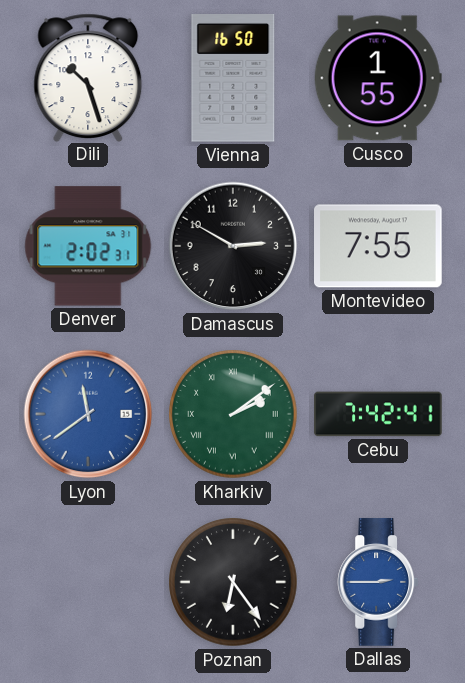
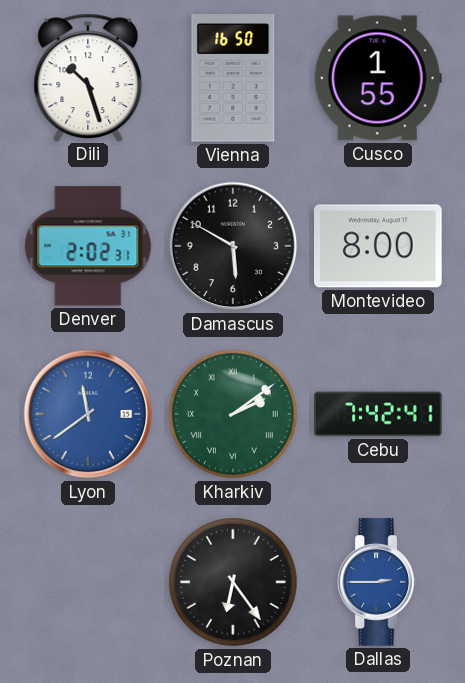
Damascus: 2:50 -> 5:50
Montevideo: 7:55 -> 8:00
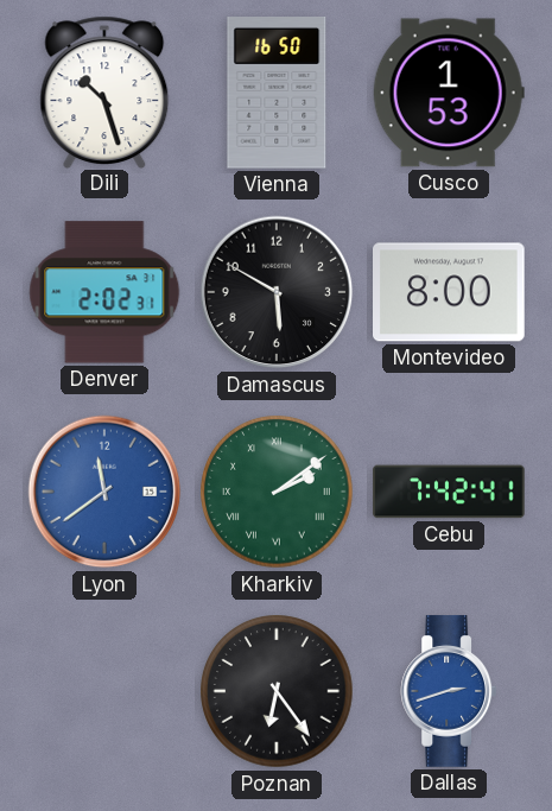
Cusco: 1:55 -> 1:53
Dallas: 2:45 -> 2:42
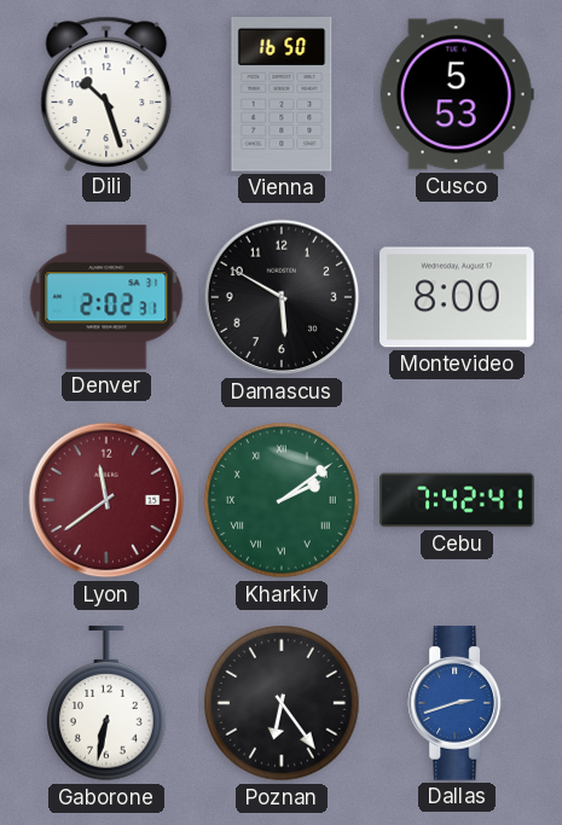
Cusco: 1:53 -> 5:53
Lyon dial: blue -> burgundy
Gaborone: none -> 6:32
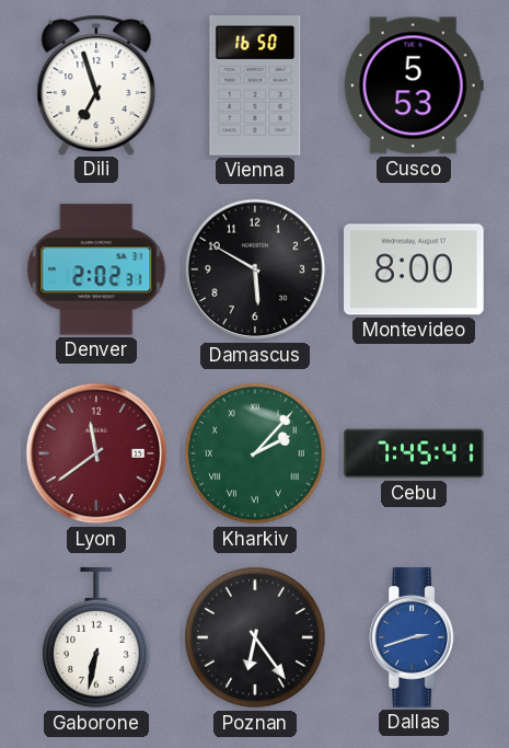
Dili: 10:27 -> 6:57
Kharkiv: 2:09 -> 2:07
Cebu: 7:42 -> 7:45
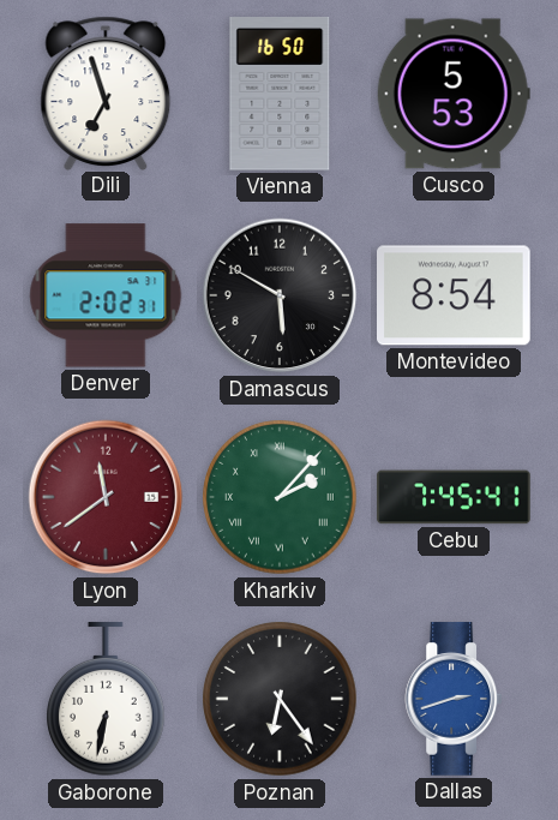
Montevideo: 8:00 -> 8:54
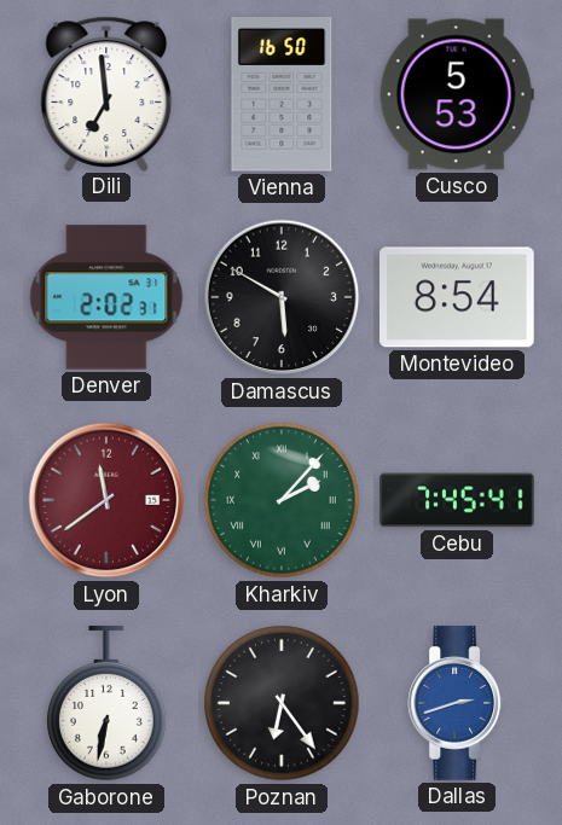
Dili: 6:57 -> 6:59
